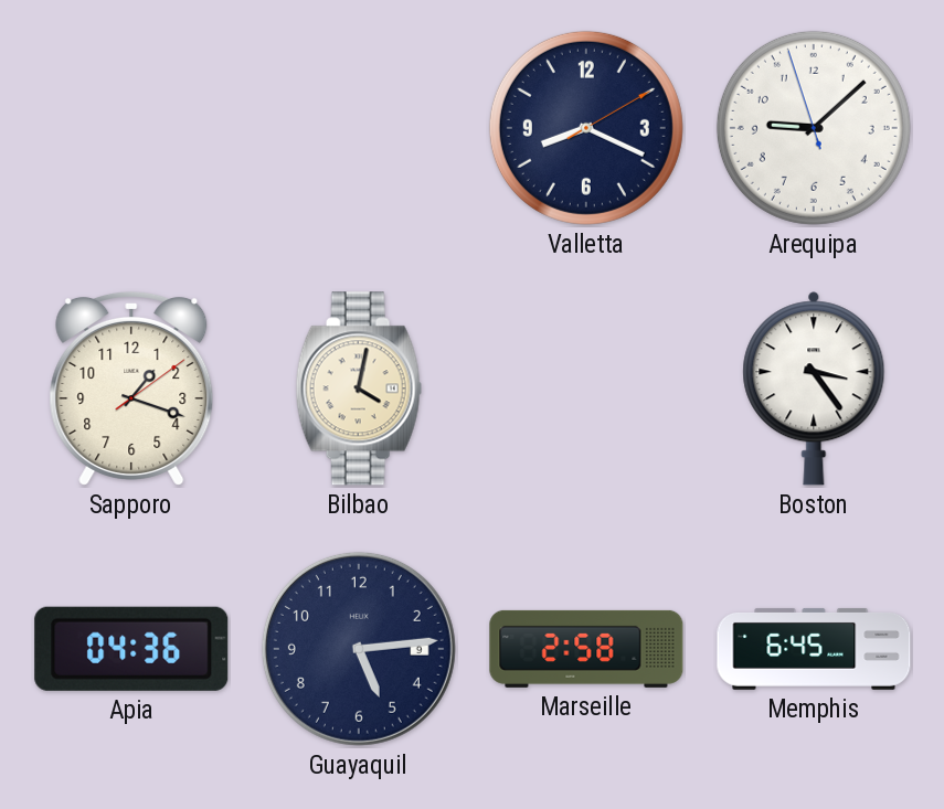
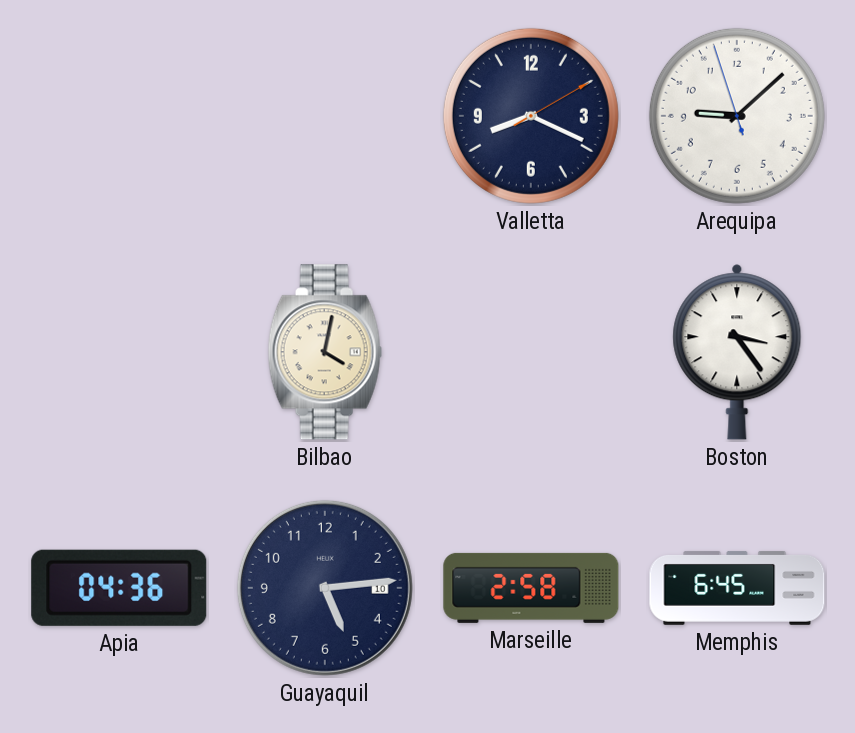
Sapporo: 1:18 -> none
Guayaquil date: 9 -> 10
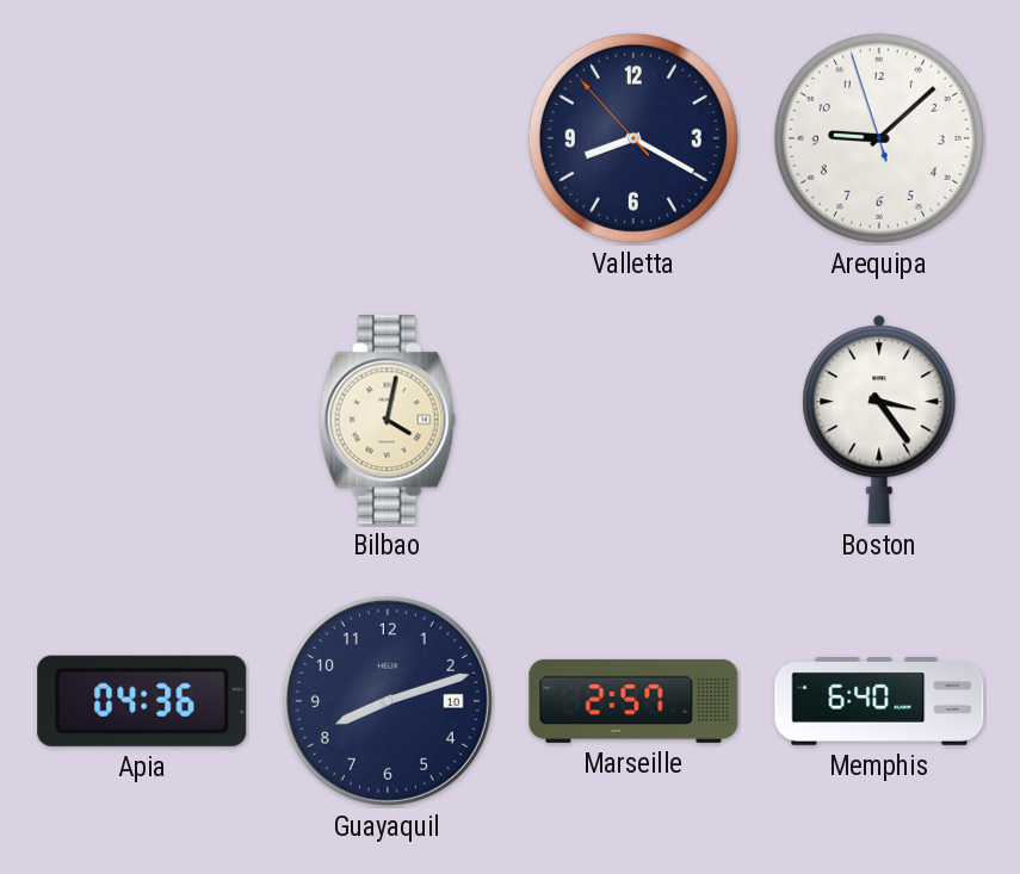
Valletta: 8:19:10 -> 8:19:53
Guayaquil: 5:14 -> 8:12
Marseille: 2:58 -> 2:57
Memphis: 6:45 -> 6:40
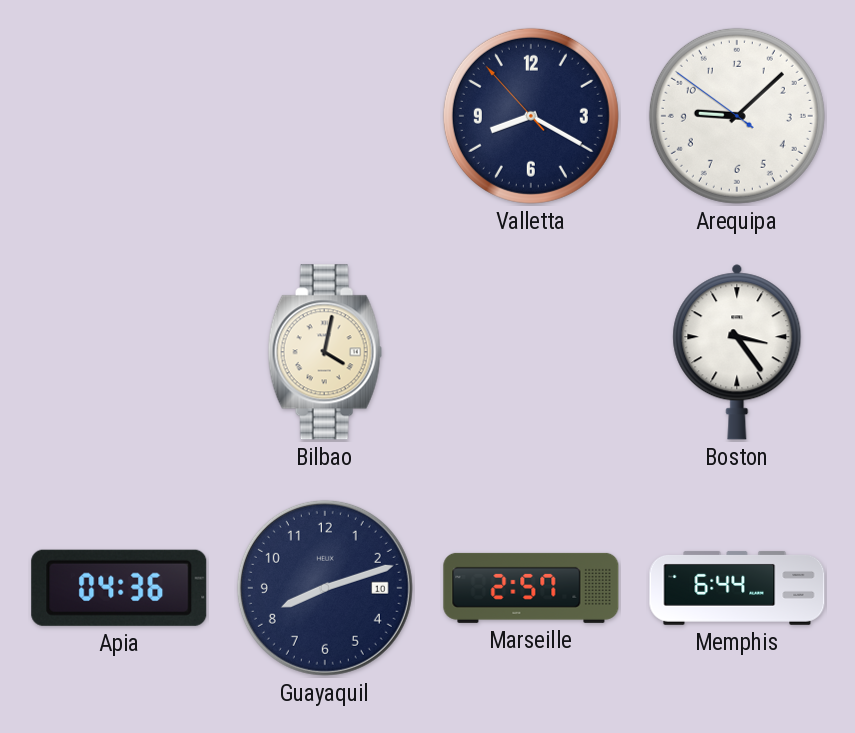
Arequipa: 9:07:57 -> 9:07:51
Memphis: 6:40 -> 6:44
